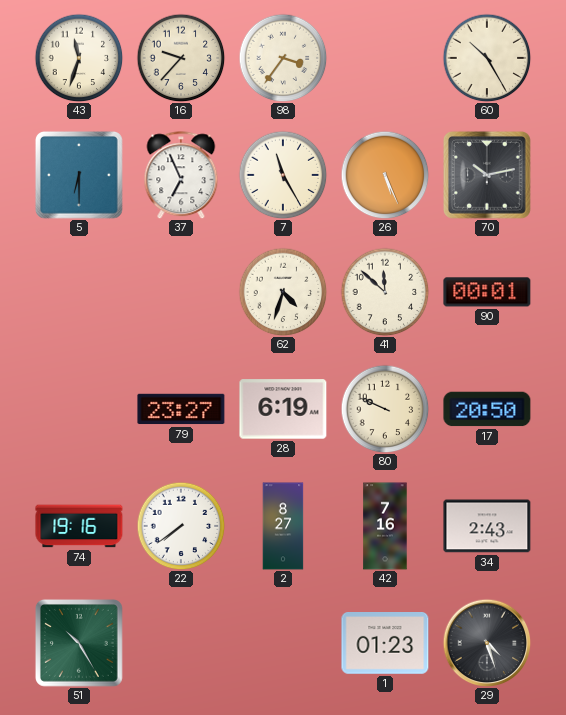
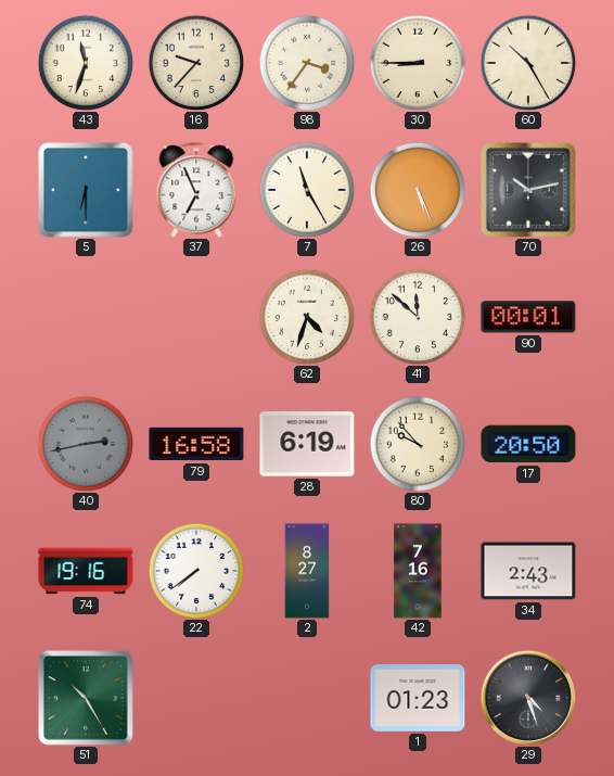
30: none -> 8:45
40: none -> 2:43
79: 23:27 -> 16:58
80: 9:49 -> 9:53
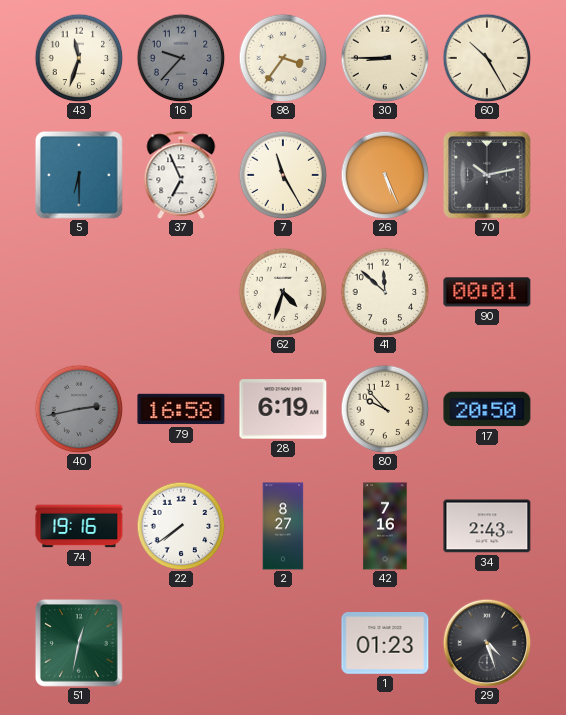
16 dial: cream -> grey
51: 10:25 -> 12:32
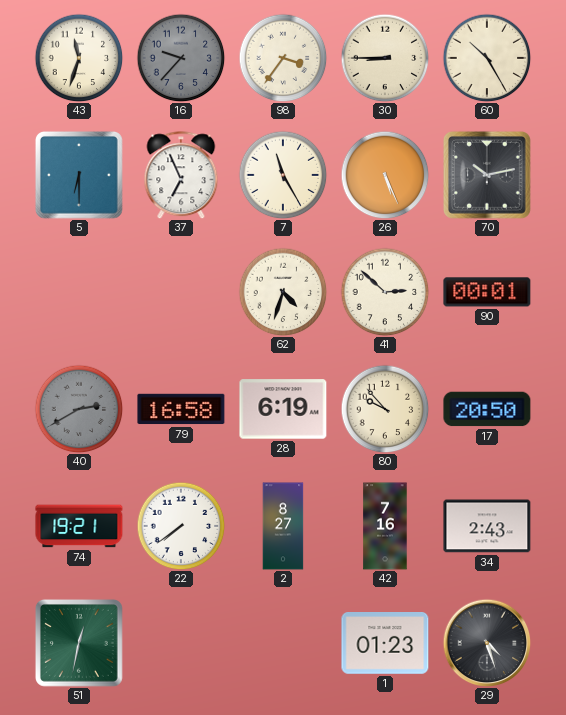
41: 11:52 -> 2:52
40: 2:43 -> 2:40
74: 19:16 -> 19:21
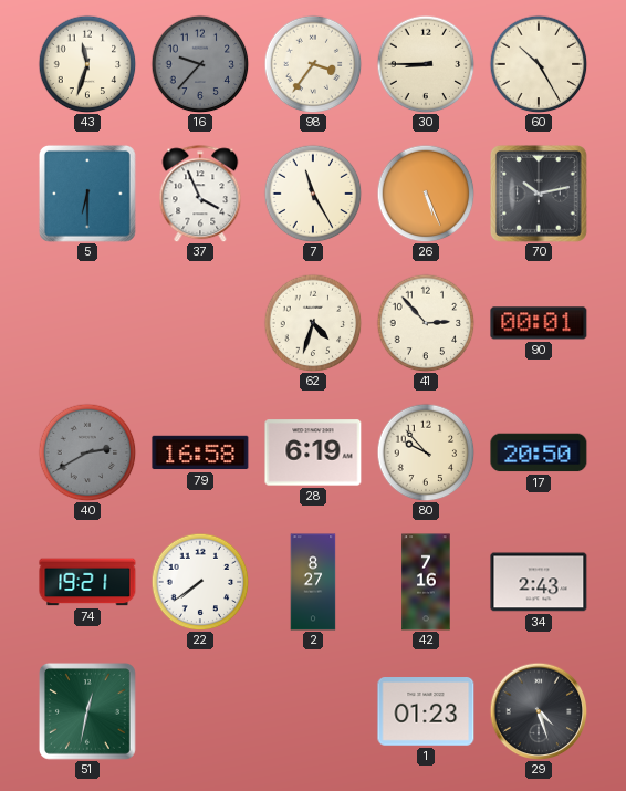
37: 6:56 -> 3:56
41: 2:52 -> 2:53
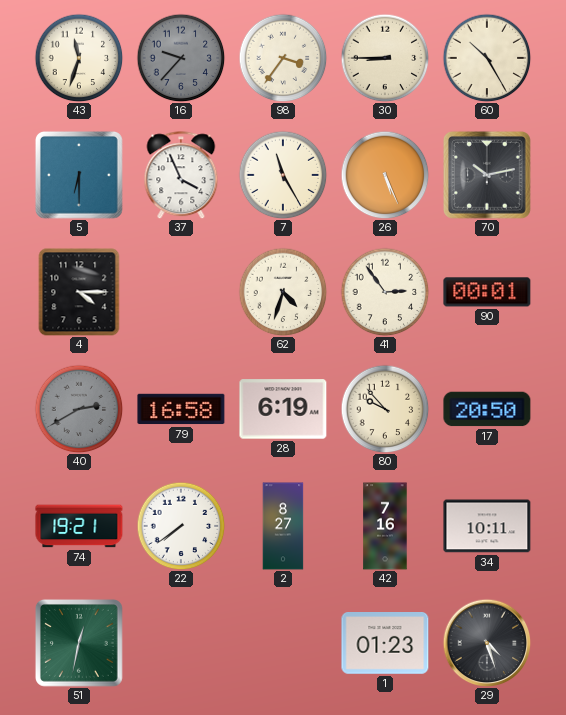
4: none -> 4:15
41: 2:53 -> 2:54
34: 2:43 -> 10:11
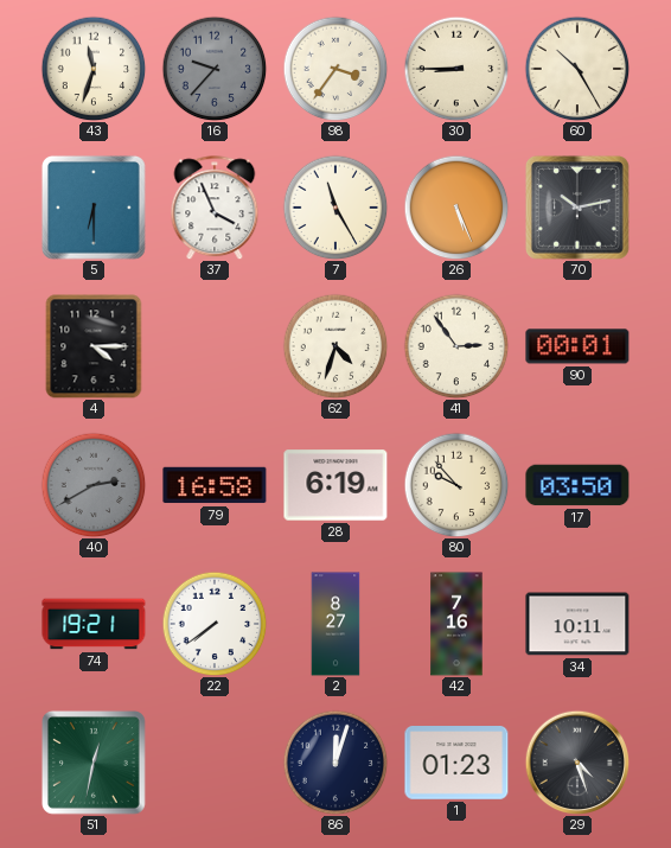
17: 20:50 -> 03:50
86: none -> 12:03
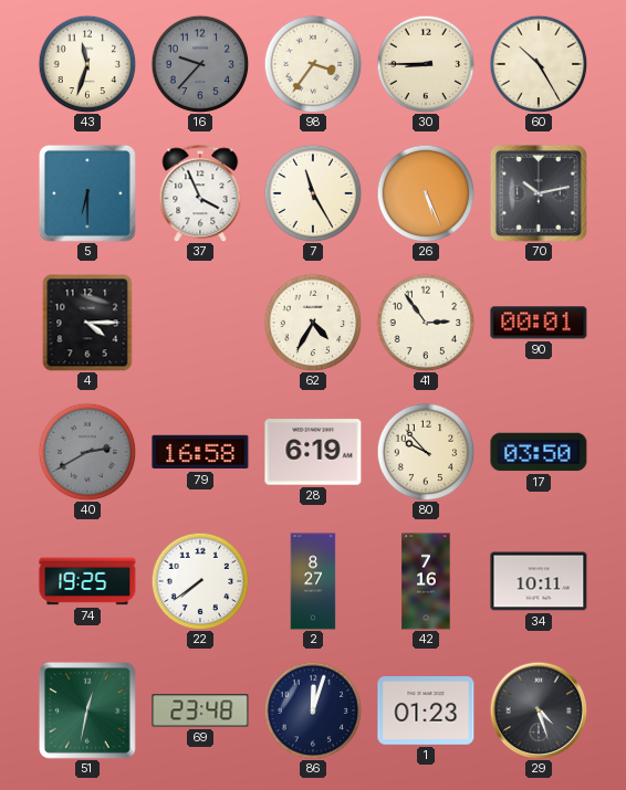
62: 4:33 -> 4:35
74: 19:21 -> 19:25
69: none -> 23:48
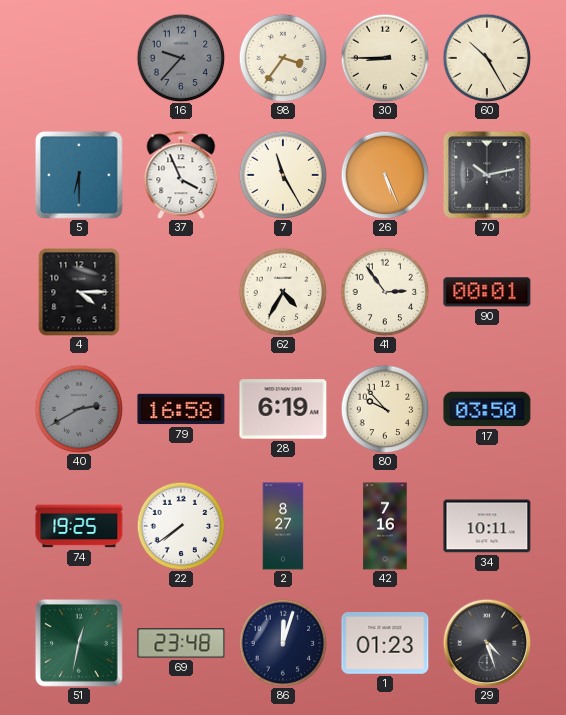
43: 11:33 -> none
